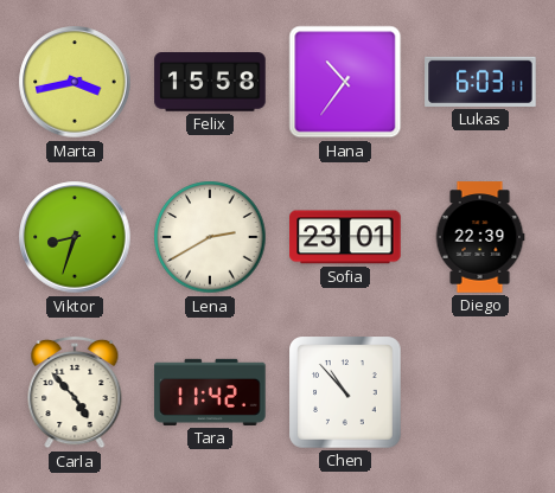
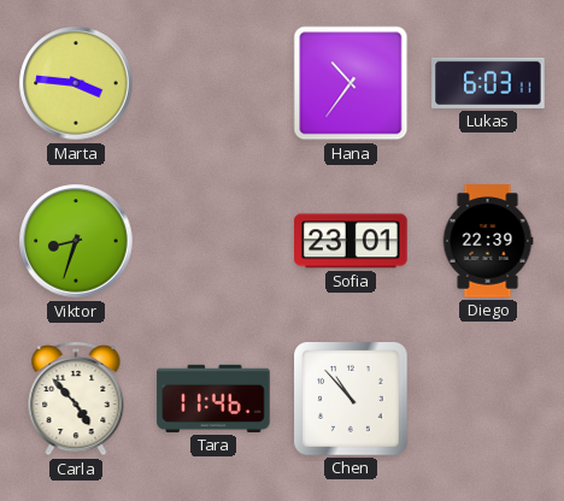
Marta: 3:43 -> 3:46
Felix: 15:58 -> none
Lena: 2:40 -> none
Tara: 11:42 -> 11:46
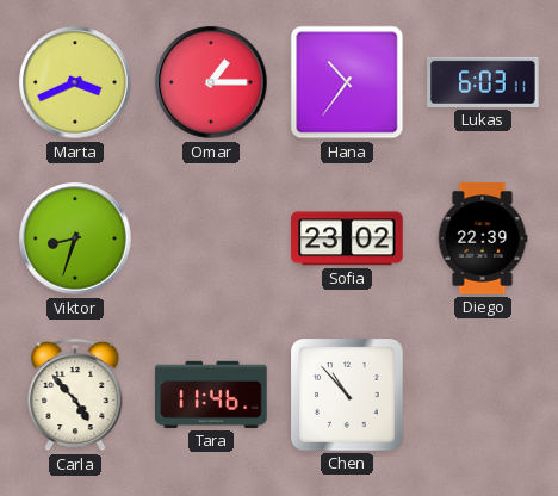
Marta: 3:46 -> 3:41
Omar: none -> 1:15
Sofia: 23:01 -> 23:02
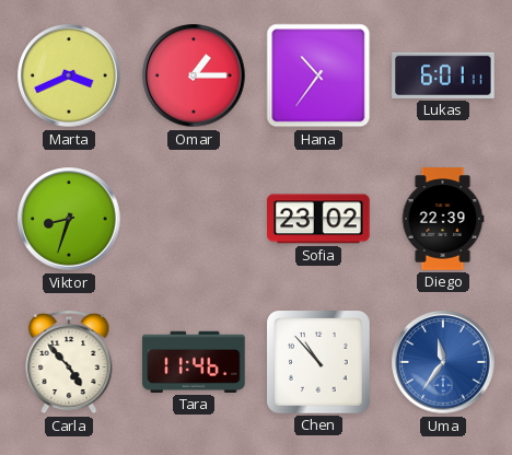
Lukas: 6:03 -> 6:01
Uma: none -> 11:36
